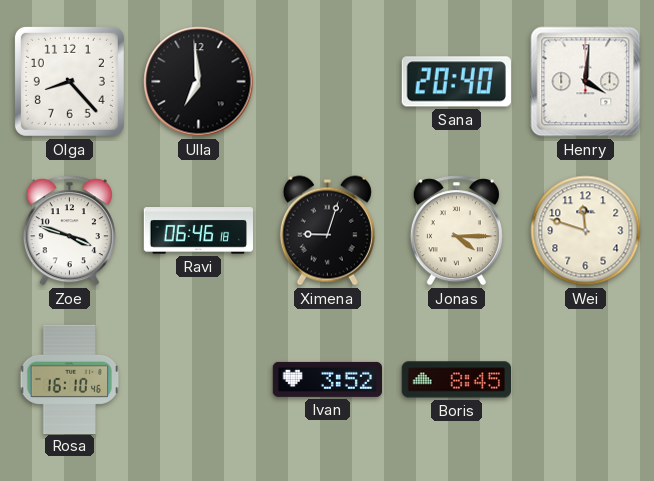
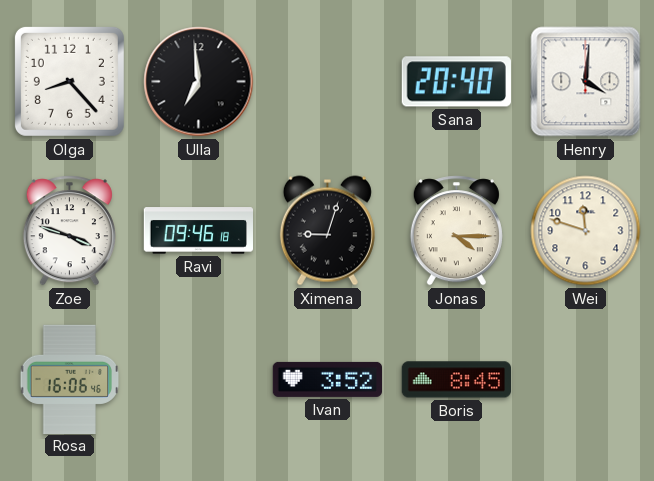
Ravi: 06:46 -> 09:46
Rosa: 16:10 -> 16:06
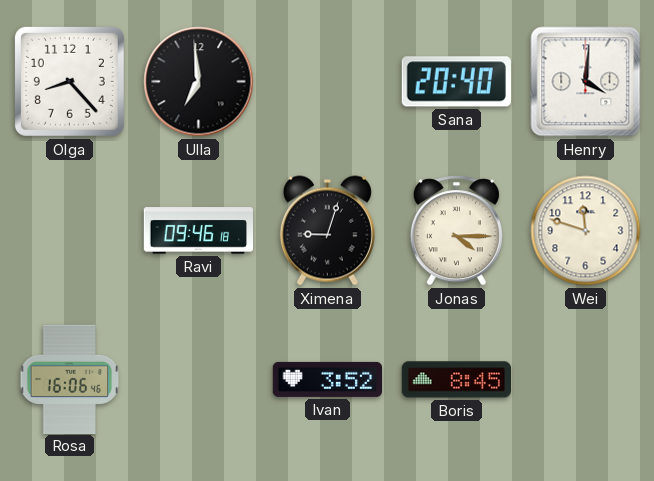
Zoe: 3:48 -> none
